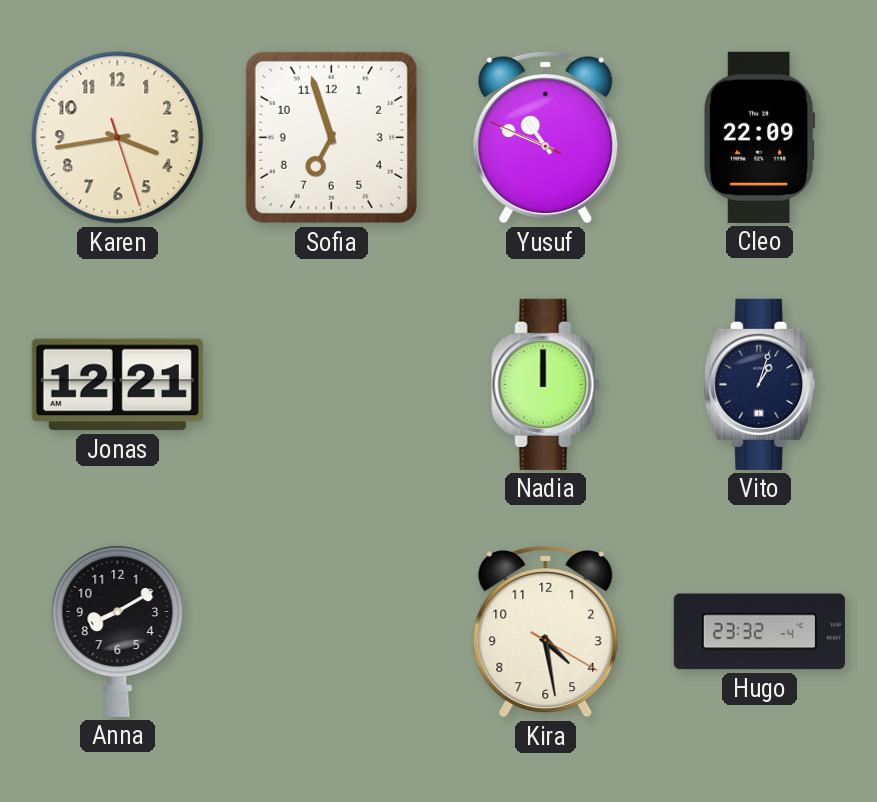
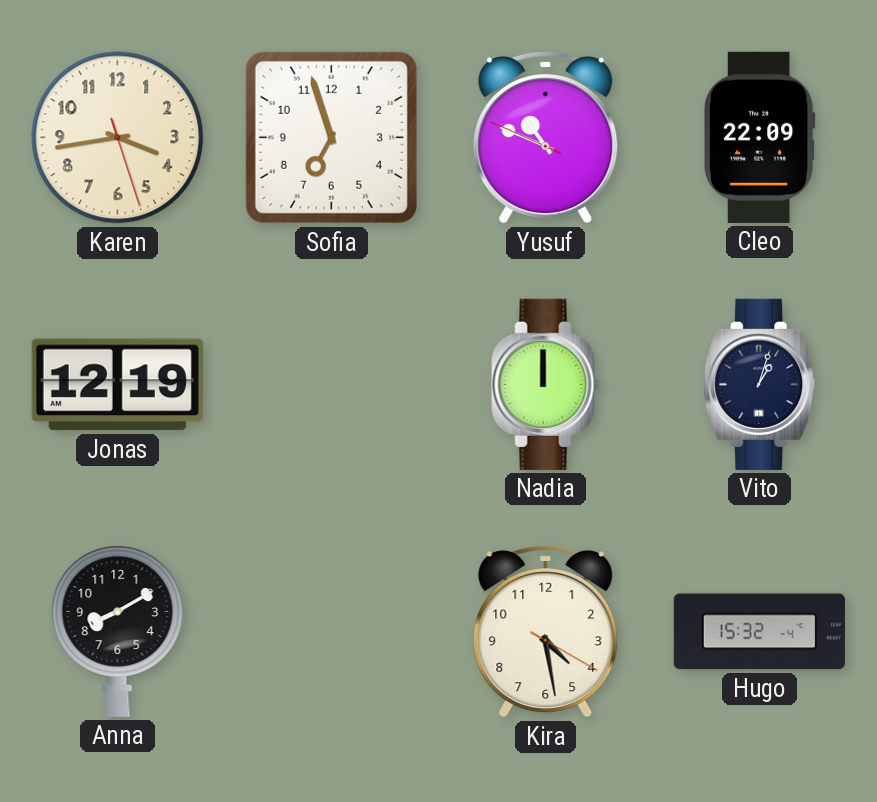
Jonas: 12:21 -> 12:19
Hugo: 23:32 -> 15:32
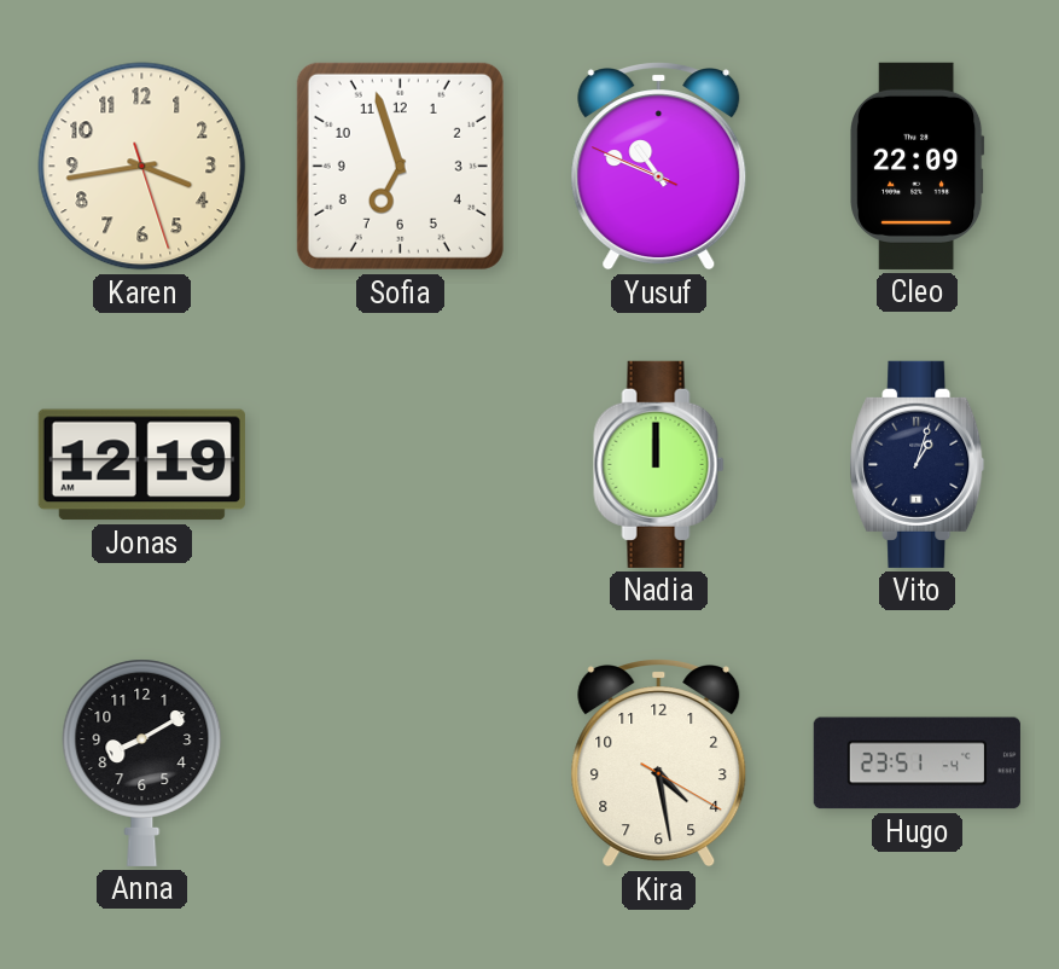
Hugo: 15:32 -> 23:51
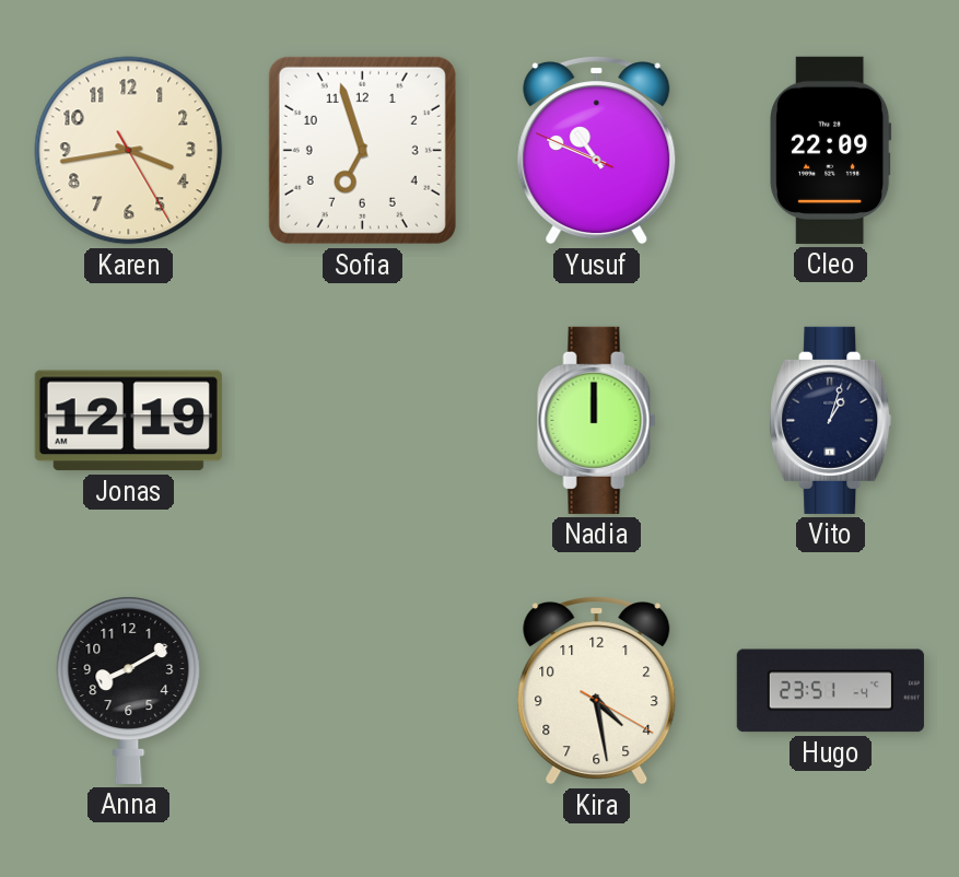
Karen: 3:43:27 -> 3:43:25
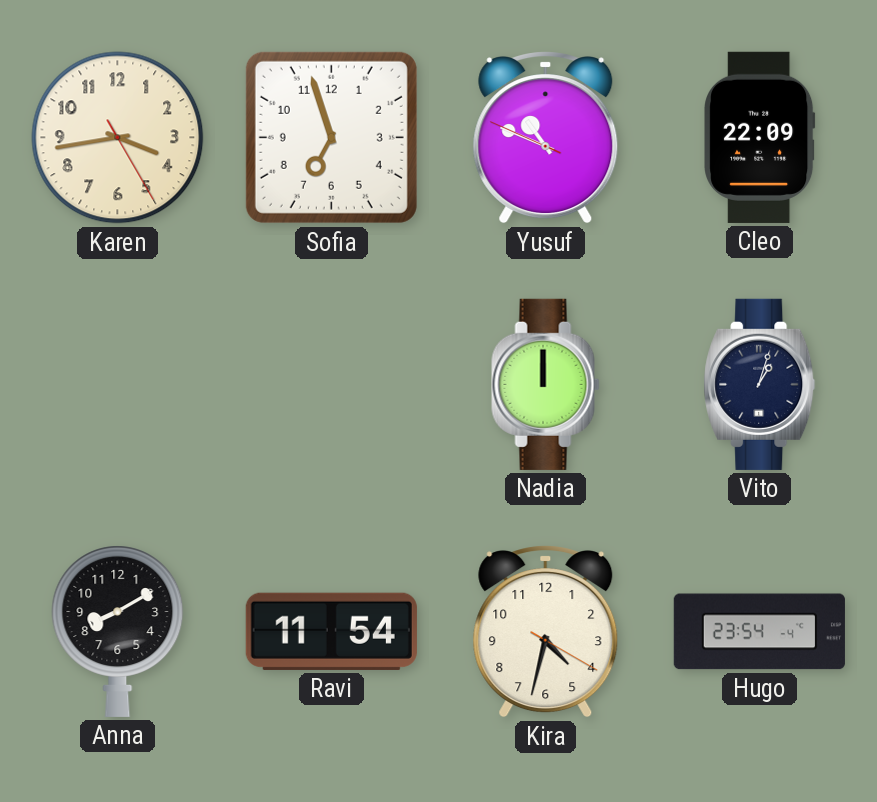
Jonas: 12:19 -> none
Ravi: none -> 11:54
Kira: 4:28 -> 4:32
Hugo: 23:51 -> 23:54
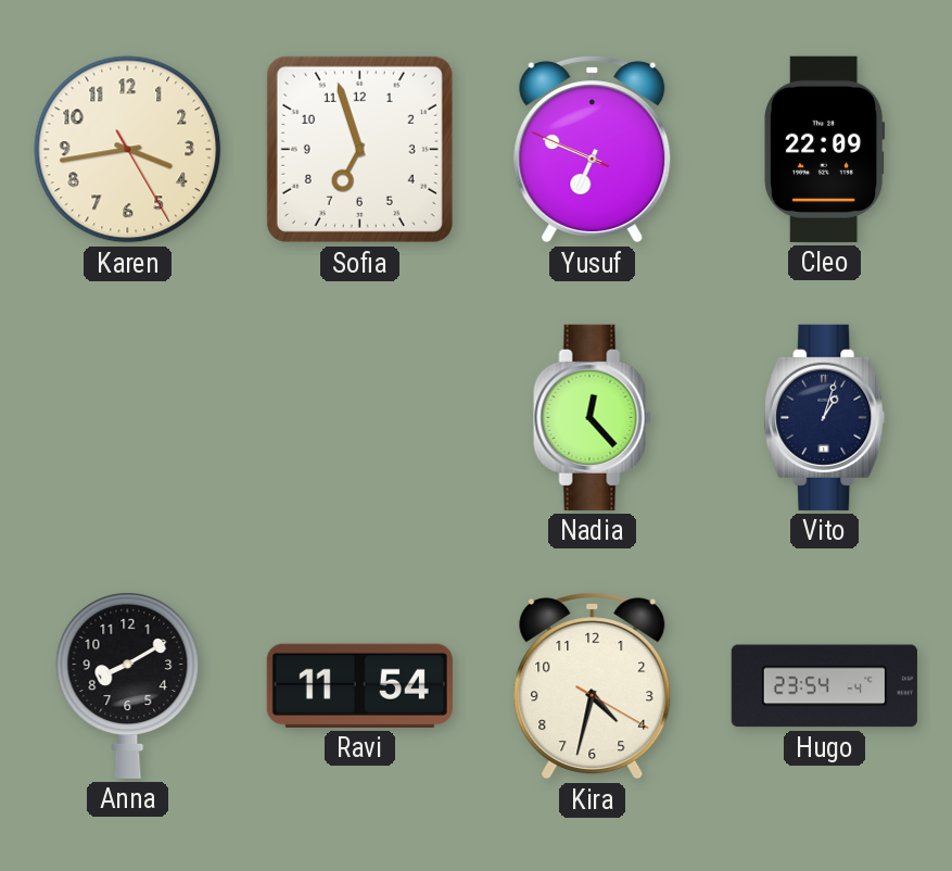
Yusuf: 10:48 -> 6:48
Nadia: 12:00 -> 12:23
